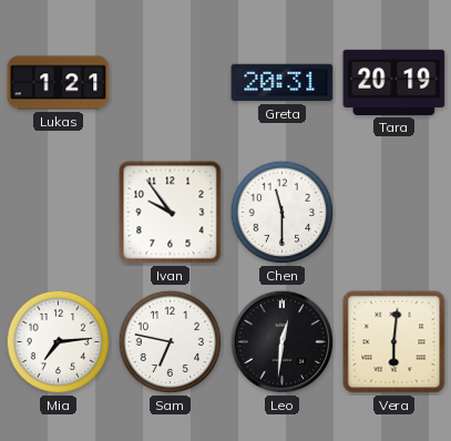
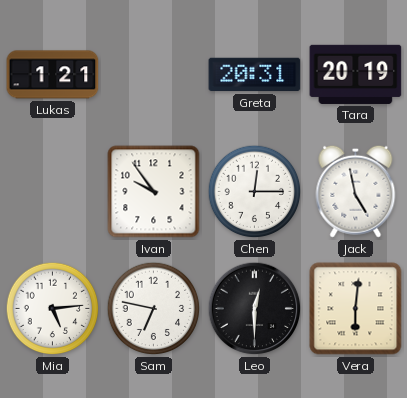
Chen: 11:30 -> 12:15
Jack: none -> 4:58
Mia: 7:14 -> 5:14
Leo: 12:31 -> 12:30
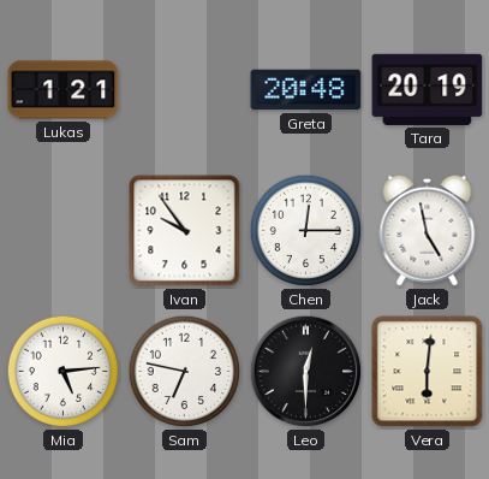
Greta: 20:31 -> 20:48
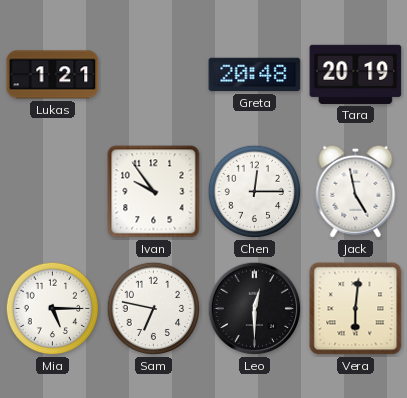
Mia: 5:14 -> 5:15
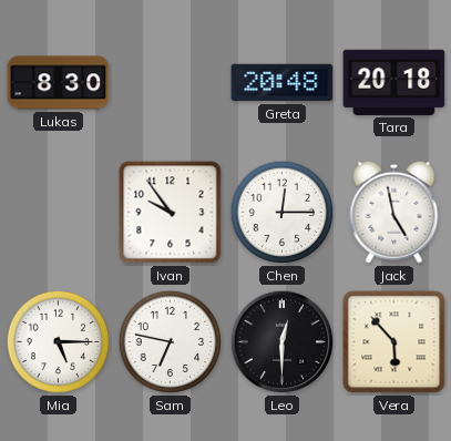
Lukas: 1:21 -> 8:30
Tara: 20:19 -> 20:18
Vera: 6:01 -> 5:53
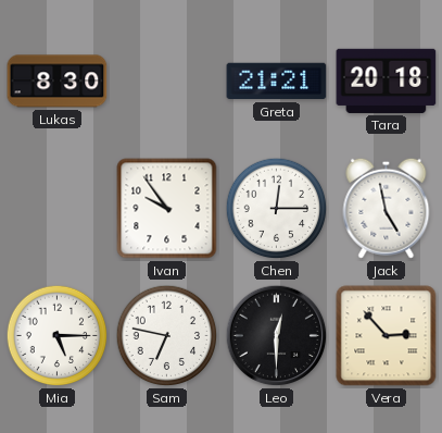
Greta: 20:48 -> 21:21
Vera: 5:53 -> 2:53
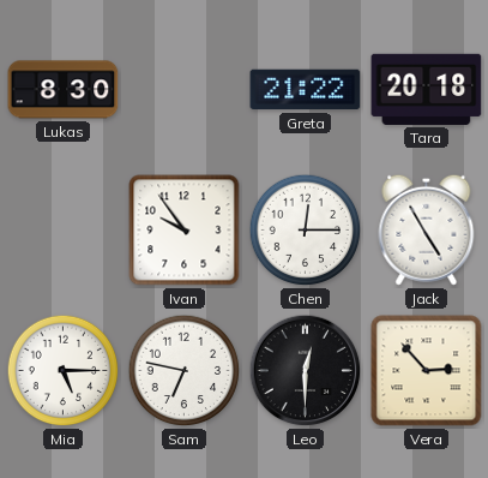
Greta: 21:21 -> 21:22
Jack: 4:58 -> 4:55
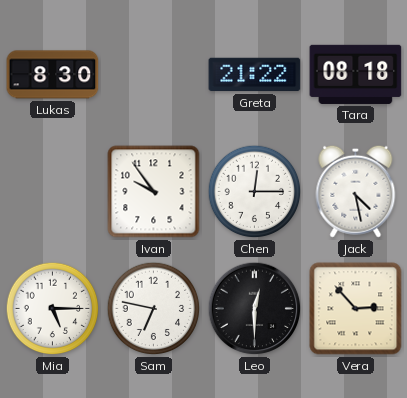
Tara: 20:18 -> 08:18
Jack: 4:55 -> 4:28
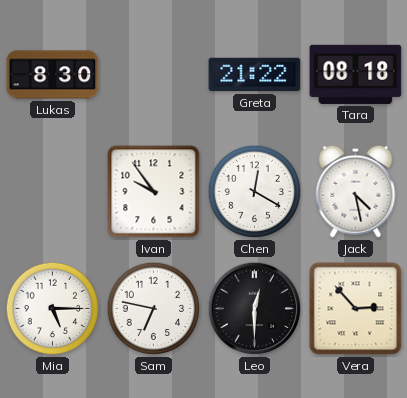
Chen: 12:15 -> 12:20
